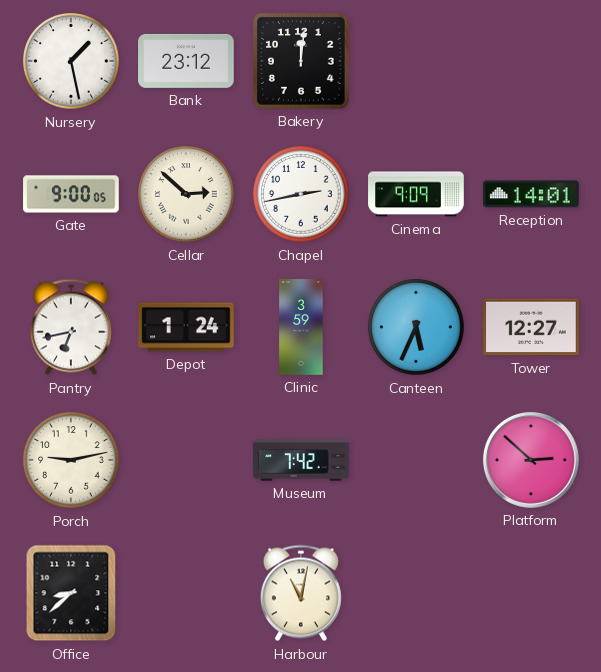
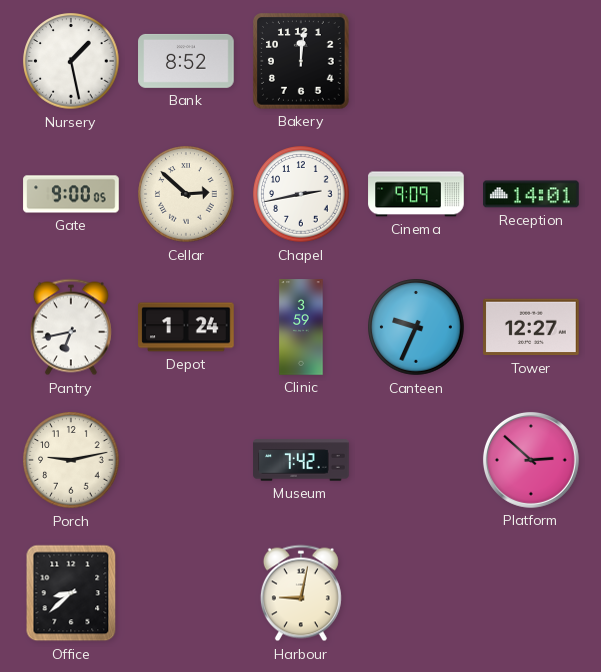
Bank: 23:12 -> 8:52
Canteen: 5:34 -> 9:34
Harbour: 11:02 -> 9:02
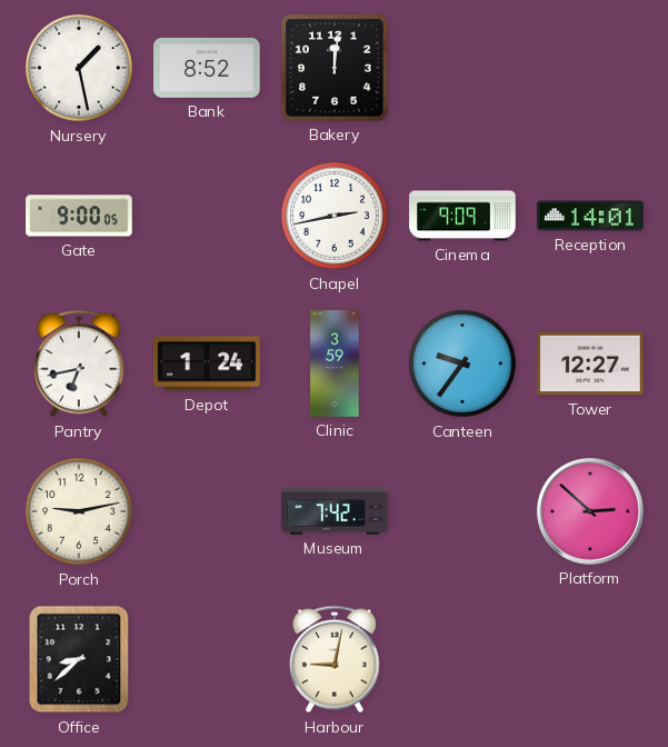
Cellar: 2:52 -> none
Canteen: 9:34 -> 9:36
